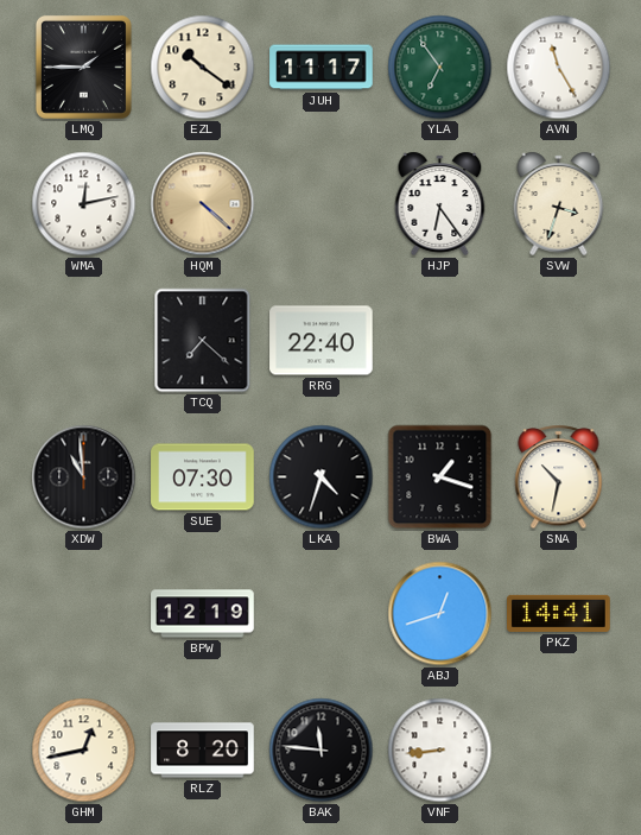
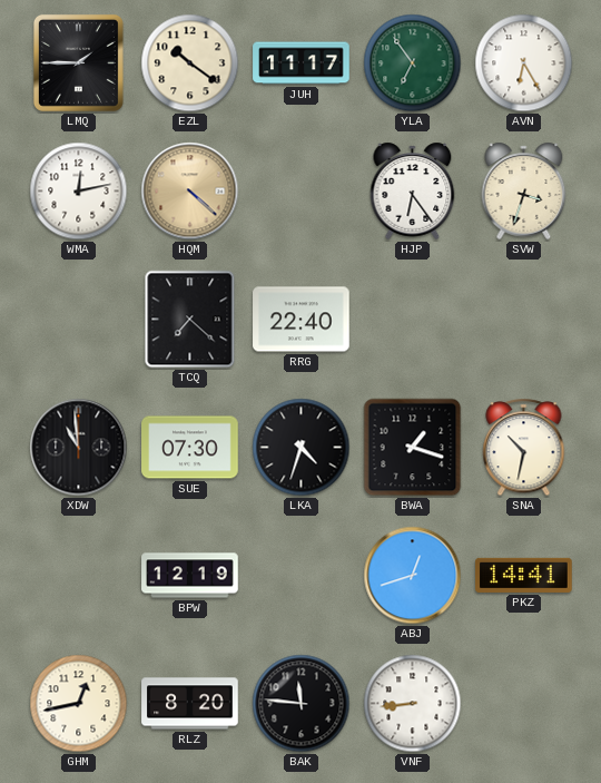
AVN: 11:25 -> 6:25
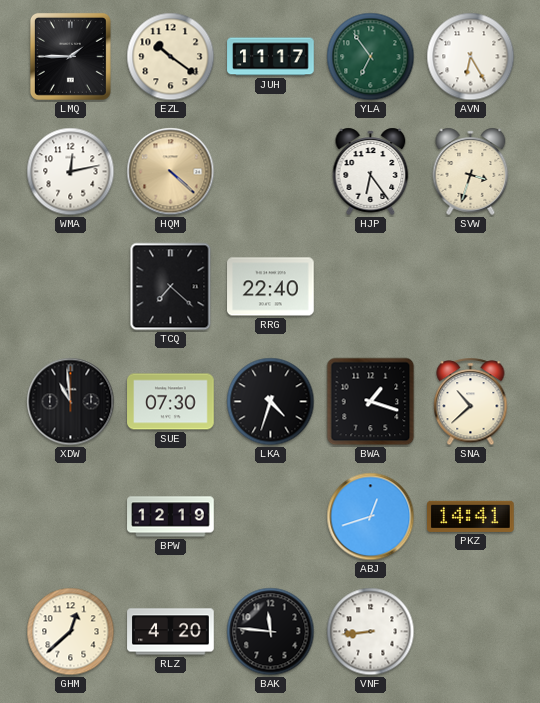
SNA: 10:32 -> 10:38
GHM: 12:43 -> 12:38
RLZ: 8:20 -> 4:20
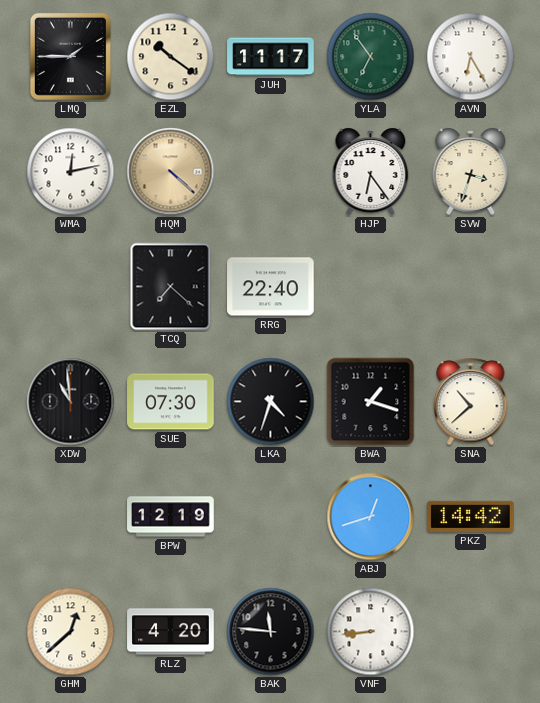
PKZ: 14:41 -> 14:42
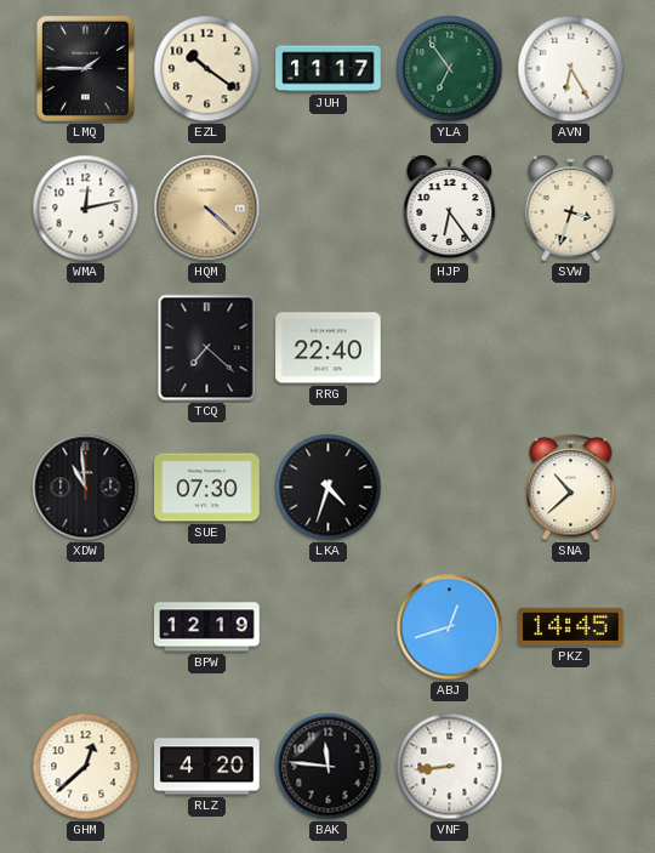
BWA: 1:18 -> none
PKZ: 14:42 -> 14:45
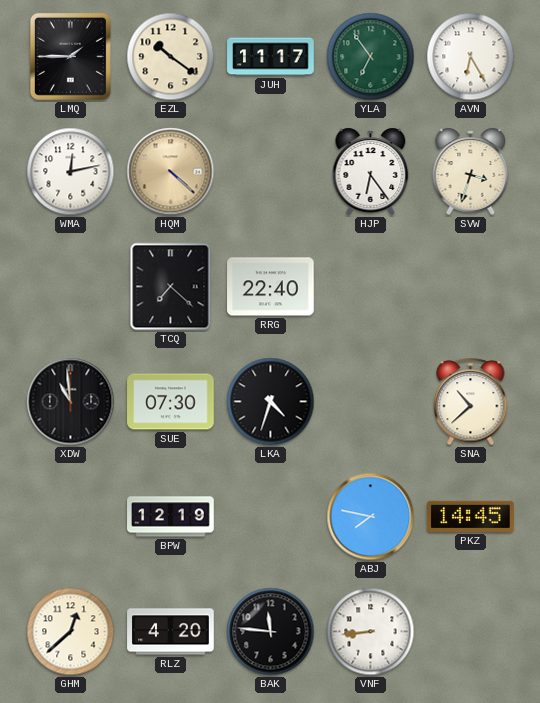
ABJ: 12:42 -> 7:47
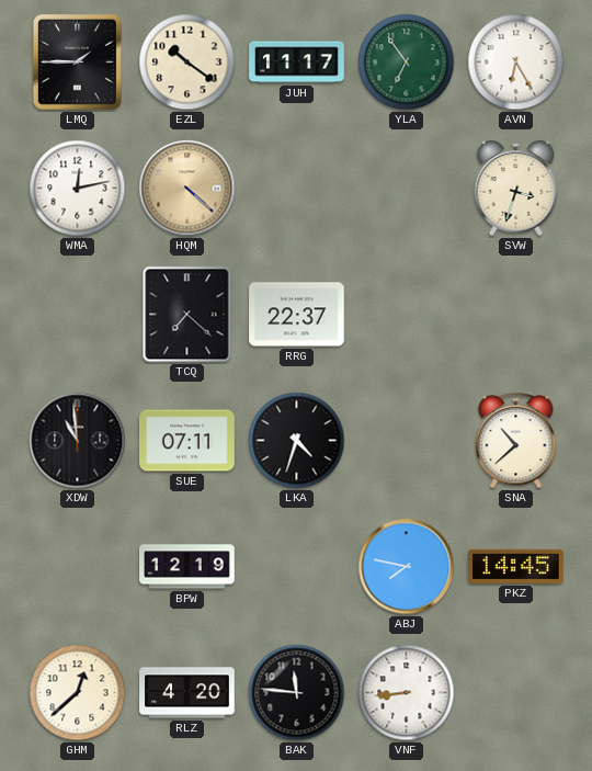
HJP: 6:24 -> none
RRG: 22:40 -> 22:37
SUE: 07:30 -> 07:11
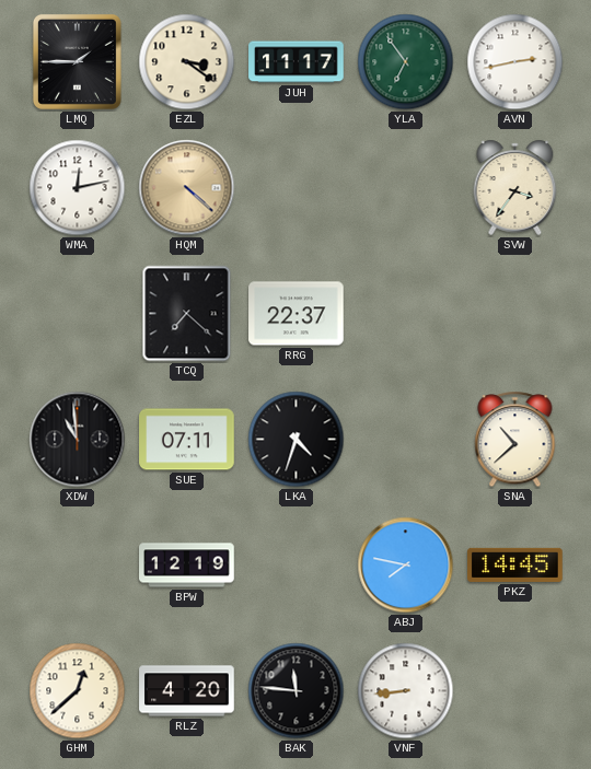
EZL: 10:21 -> 3:21
AVN: 6:25 -> 2:43
SVW: 3:33 -> 3:36
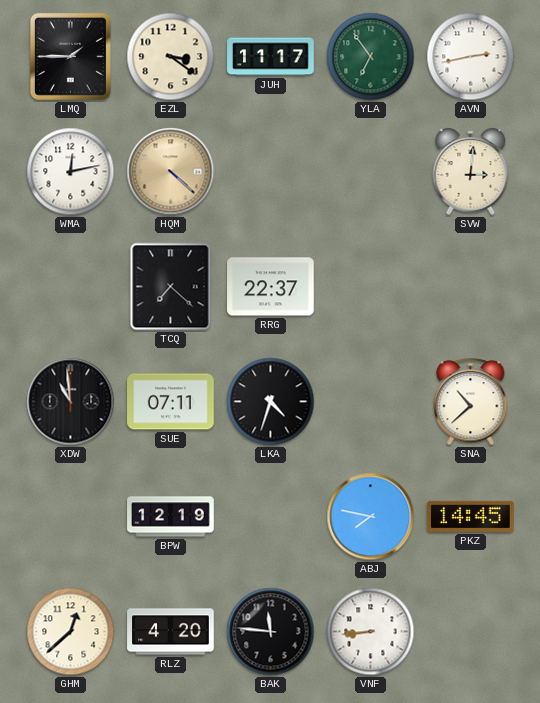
SVW: 3:36 -> 3:01
